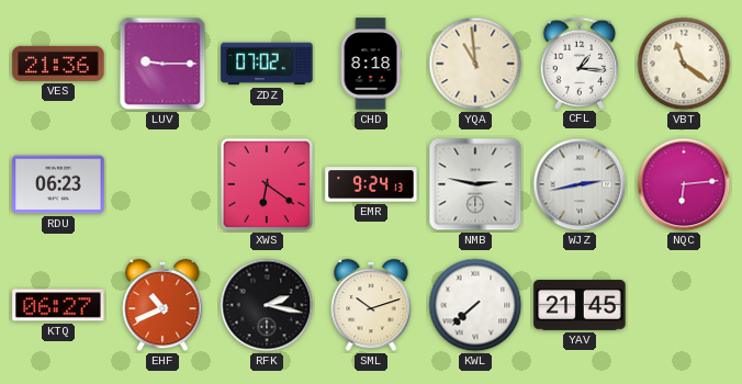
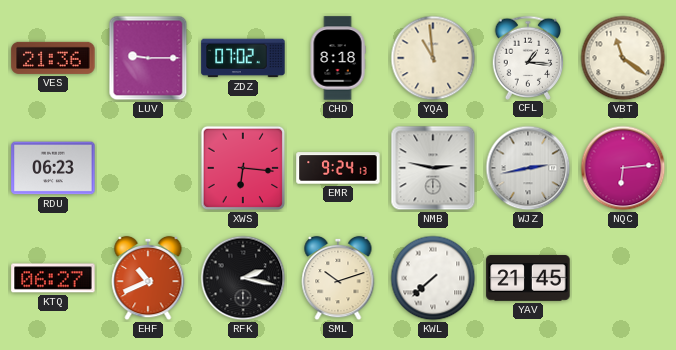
XWS: 6:21 -> 6:16
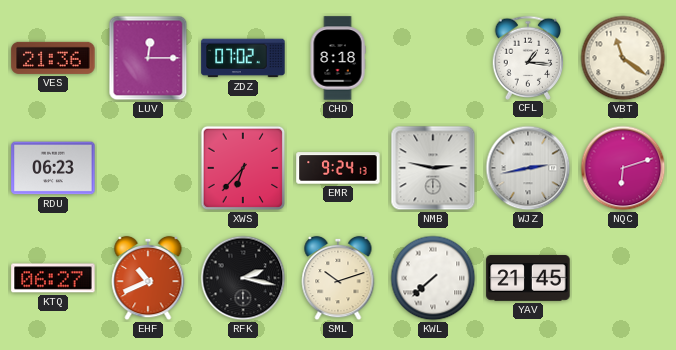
LUV: 9:15 -> 12:15
YQA: 10:59 -> none
XWS: 6:16 -> 6:37
NQC: 6:14 -> 6:12
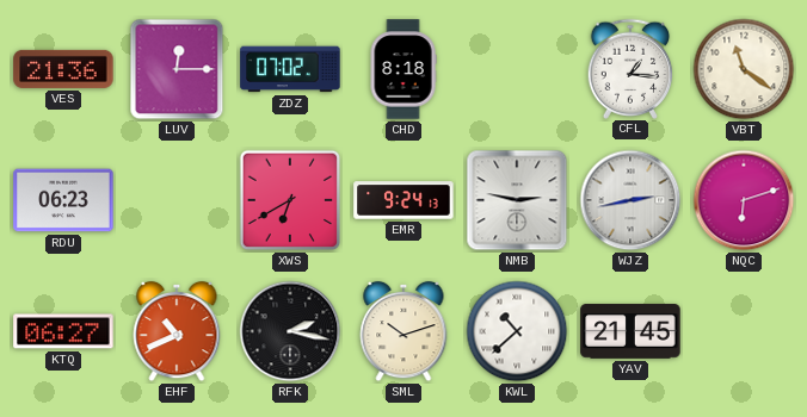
XWS: 6:37 -> 6:40
KWL: 7:38 -> 10:38
